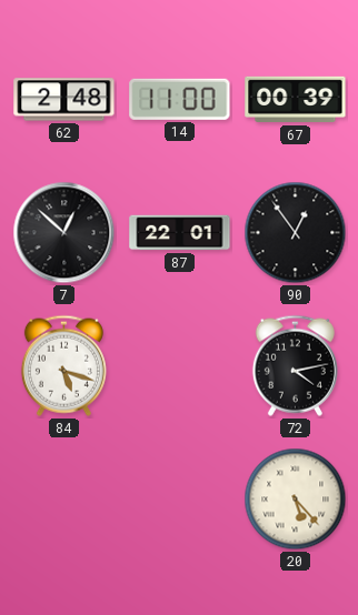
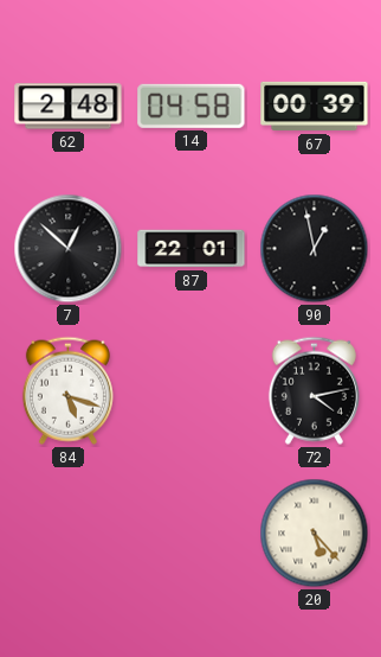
14: 11:00 -> 04:58
90: 12:54 -> 12:58
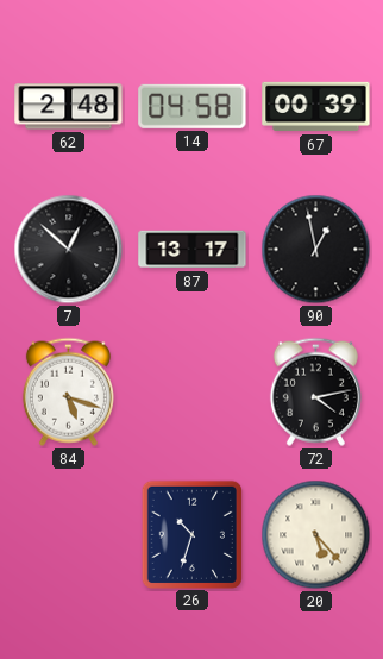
87: 22:01 -> 13:17
26: none -> 10:33
